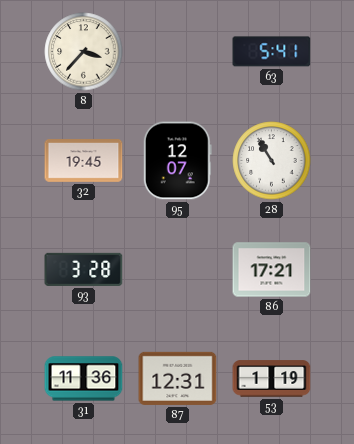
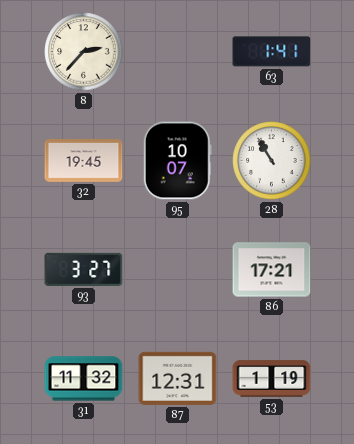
8: 3:37 -> 2:37
63: 5:41 -> 1:41
95: 12:07 -> 10:07
93: 3:28 -> 3:27
31: 11:36 -> 11:32
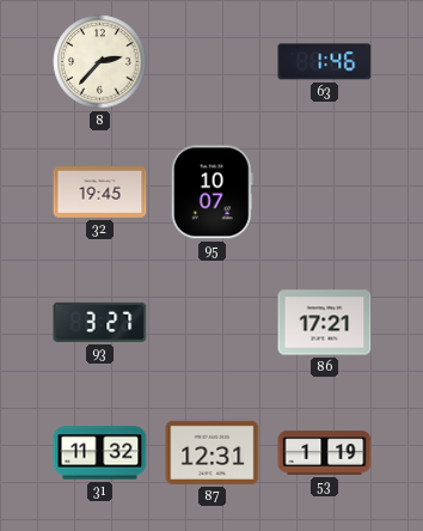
63: 1:41 -> 1:46
28: 10:55 -> none
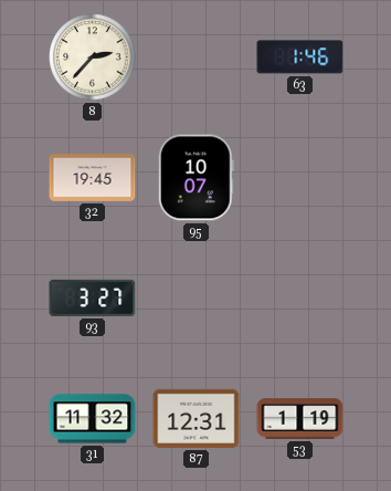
86: 17:21 -> none
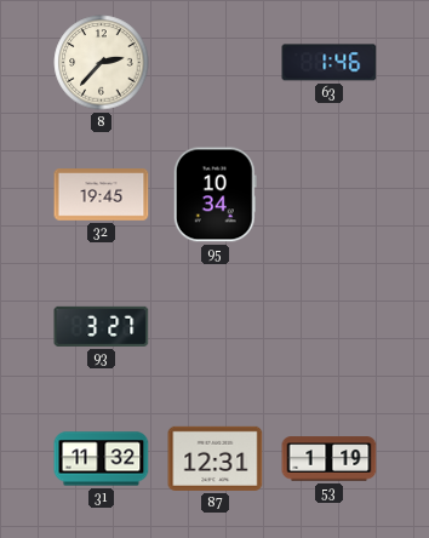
95: 10:07 -> 10:34
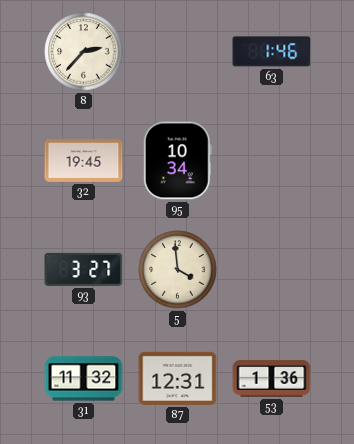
5: none -> 3:59
53: 1:19 -> 1:36
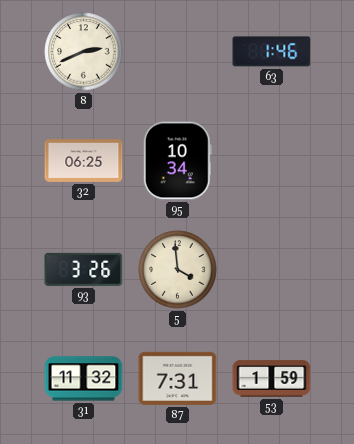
8: 2:37 -> 2:41
32: 19:45 -> 06:25
93: 3:27 -> 3:26
87: 12:31 -> 7:31
53: 1:36 -> 1:59
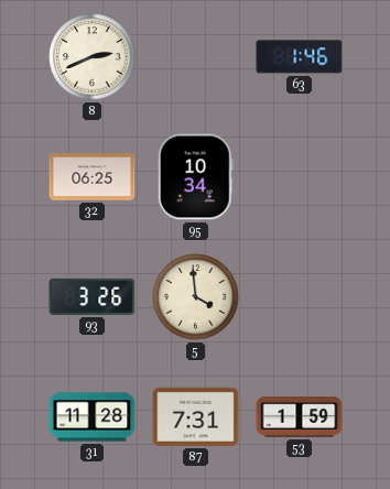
31: 11:32 -> 11:28
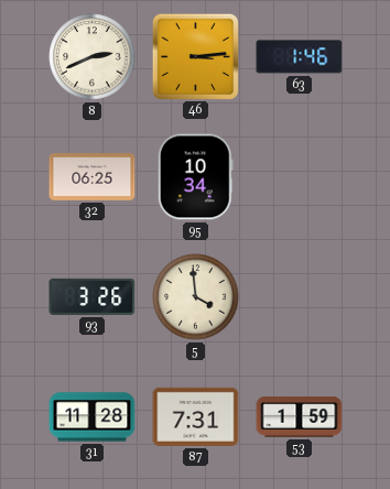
46: none -> 3:14
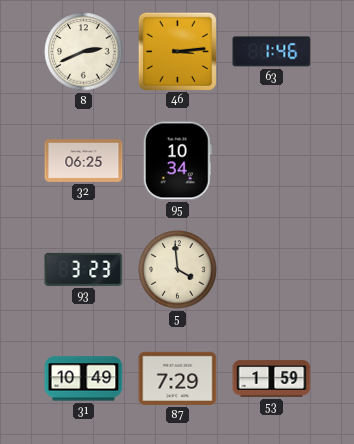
93: 3:26 -> 3:23
31: 11:28 -> 10:49
87: 7:31 -> 7:29
